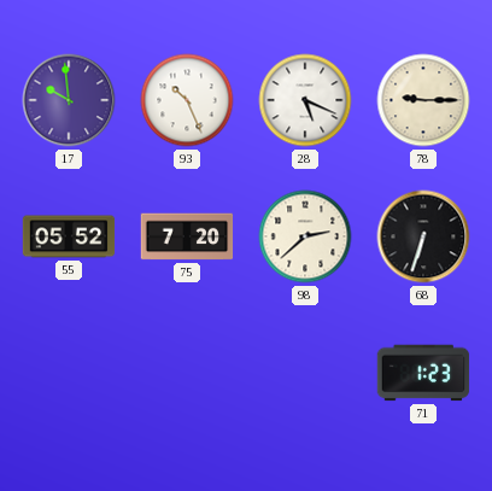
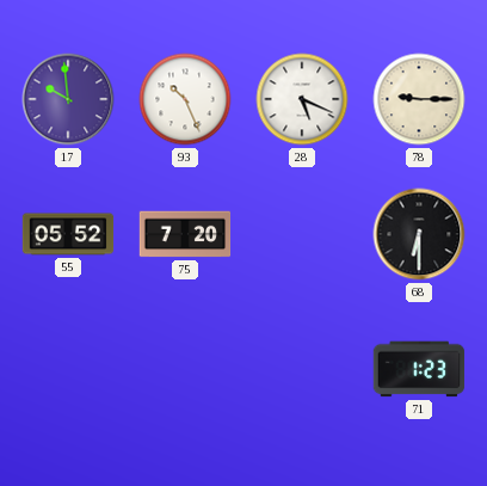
98: 2:38 -> none
68: 6:33 -> 6:30
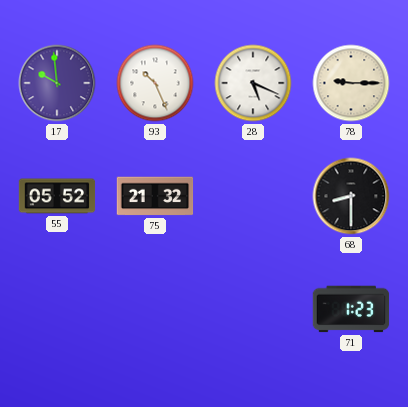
75: 7:20 -> 21:32
68: 6:30 -> 8:30
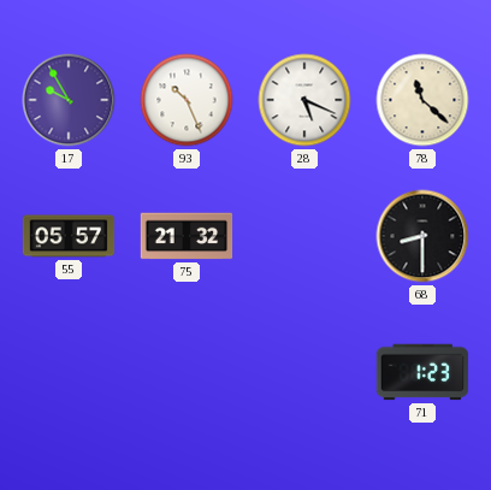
17: 9:59 -> 9:55
78: 9:15 -> 11:22
55: 05:52 -> 05:57
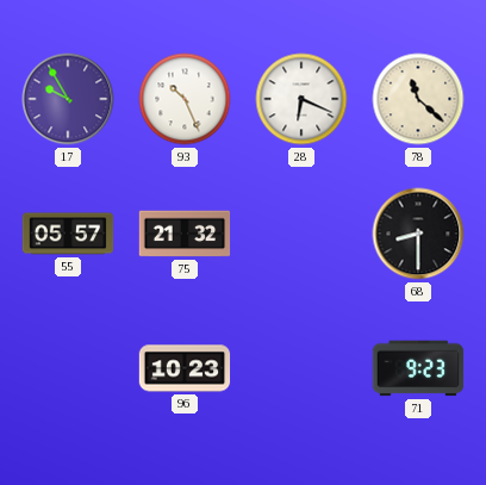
28: 5:19 -> 6:19
96: none -> 10:23
71: 1:23 -> 9:23
